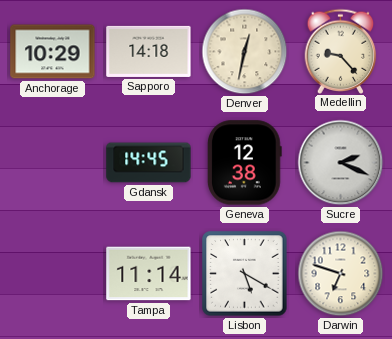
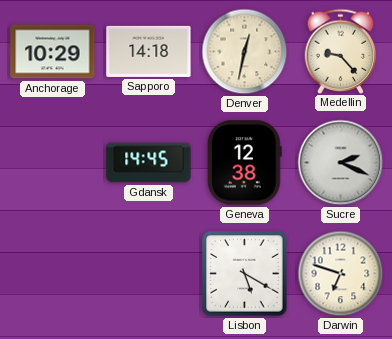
Tampa: 11:14 -> none
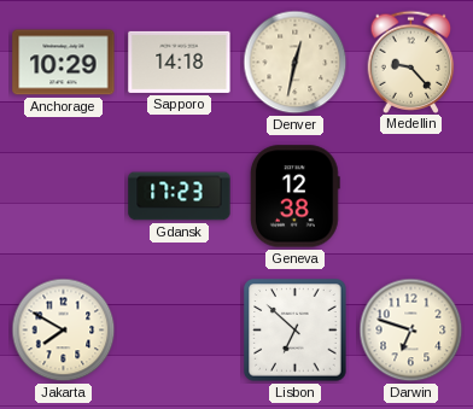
Gdansk: 14:45 -> 17:23
Sucre: 2:19 -> none
Jakarta: none -> 7:50
Lisbon: 5:20 -> 6:52
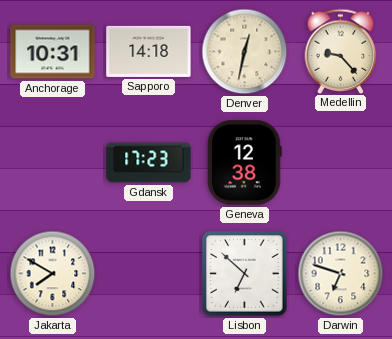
Anchorage: 10:29 -> 10:31
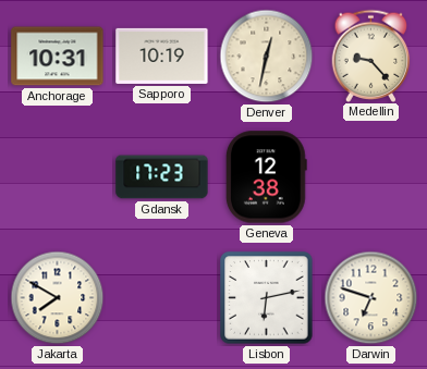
Sapporo: 14:18 -> 10:19
Lisbon: 6:52 -> 6:13
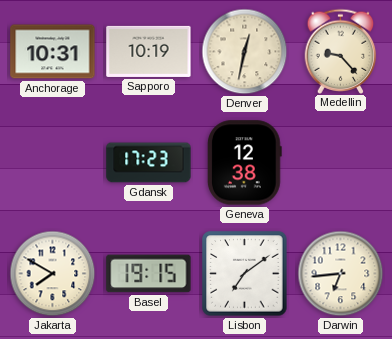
Basel: none -> 19:15
Lisbon: 6:13 -> 7:09
Darwin: 6:48 -> 6:44
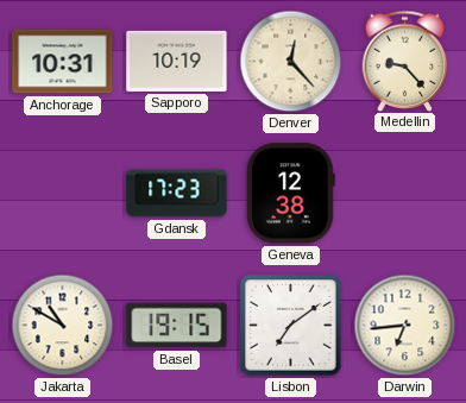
Denver: 12:32 -> 12:23
Jakarta: 7:50 -> 10:50
